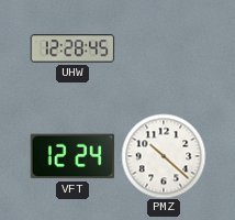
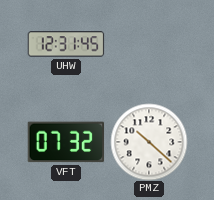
UHW: 12:28 -> 12:31
VFT: 12:24 -> 07:32
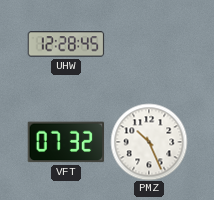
UHW: 12:31 -> 12:28
PMZ: 10:22 -> 10:26
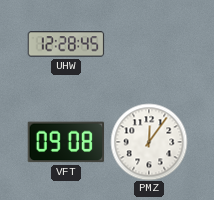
VFT: 07:32 -> 09:08
PMZ: 10:26 -> 12:06
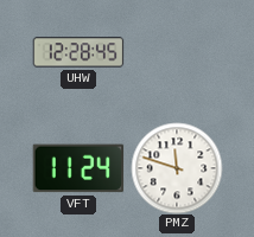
VFT: 09:08 -> 11:24
PMZ: 12:06 -> 11:48
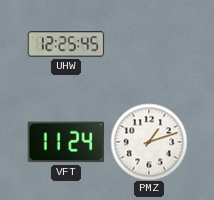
UHW: 12:28 -> 12:25
PMZ: 11:48 -> 1:12
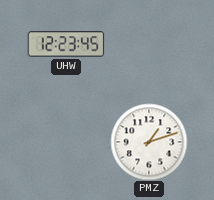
UHW: 12:25 -> 12:23
VFT: 11:24 -> none
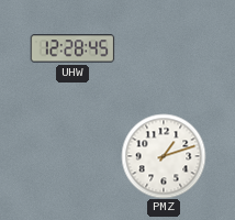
UHW: 12:23 -> 12:28
